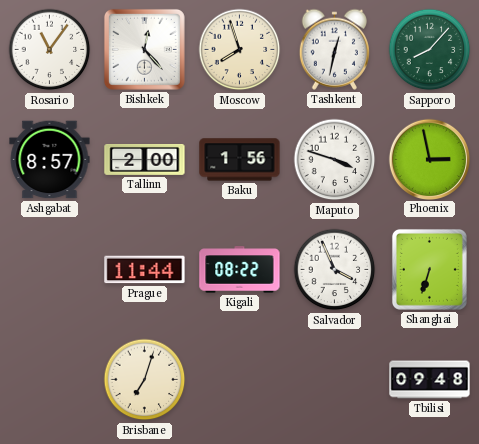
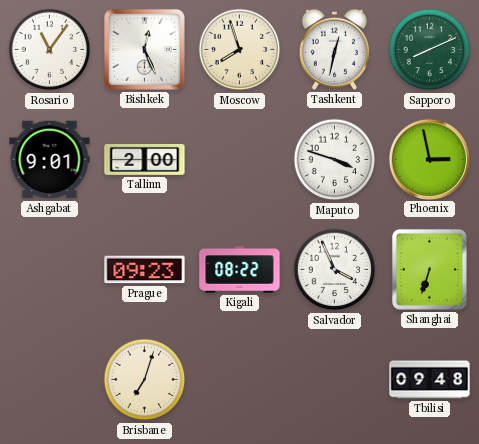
Bishkek: 12:23 -> 12:26
Sapporo: 8:07 -> 8:11
Ashgabat: 8:57 -> 9:01
Baku: 1:56 -> none
Prague: 11:44 -> 09:23
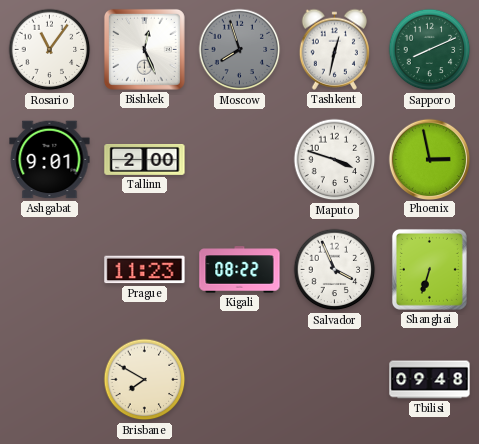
Moscow dial: cream -> grey
Prague: 09:23 -> 11:23
Brisbane: 7:03 -> 7:50
